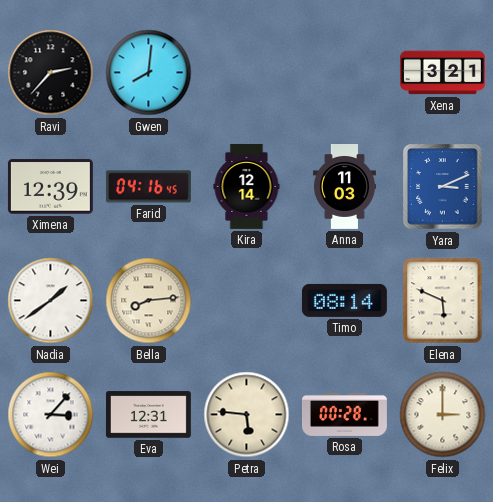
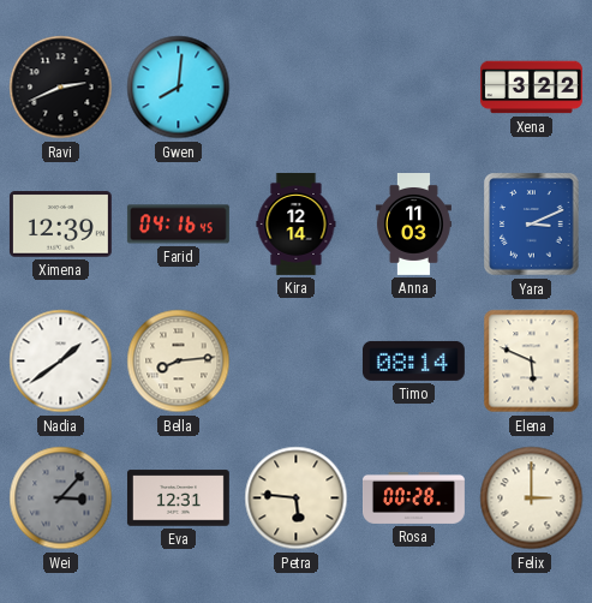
Ravi: 2:37 -> 2:41
Xena: 3:21 -> 3:22
Wei dial: white -> grey
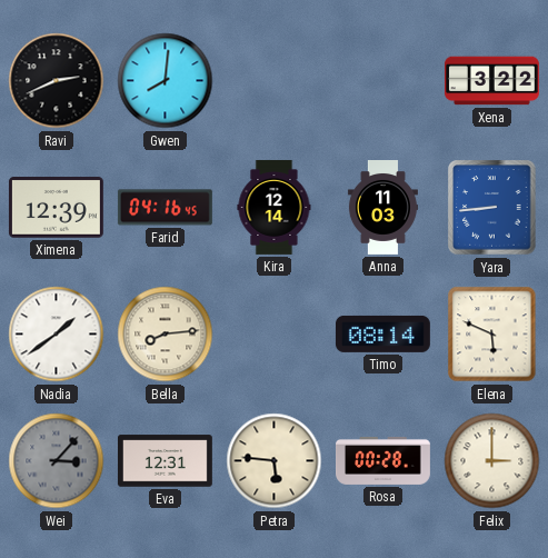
Yara: 3:11 -> 8:44
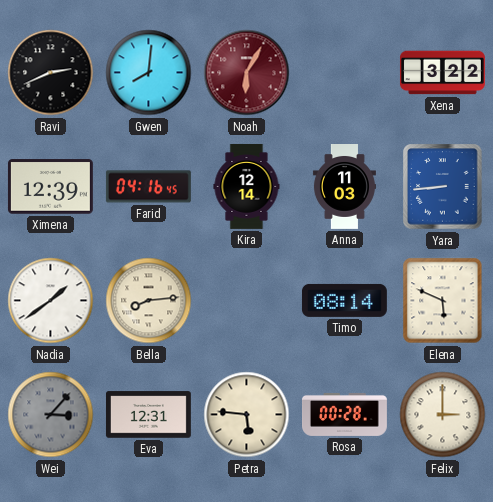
Noah: none -> 6:05
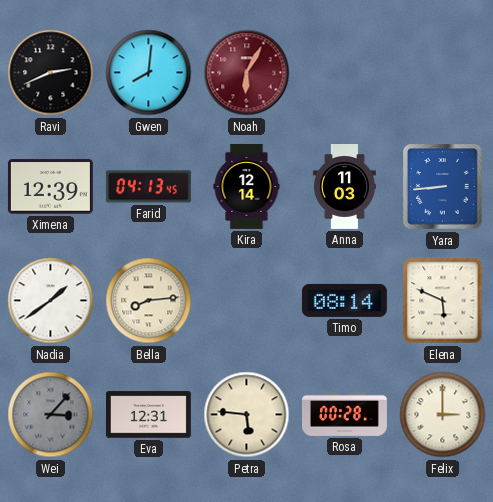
Xena: 3:22 -> none
Farid: 04:16 -> 04:13
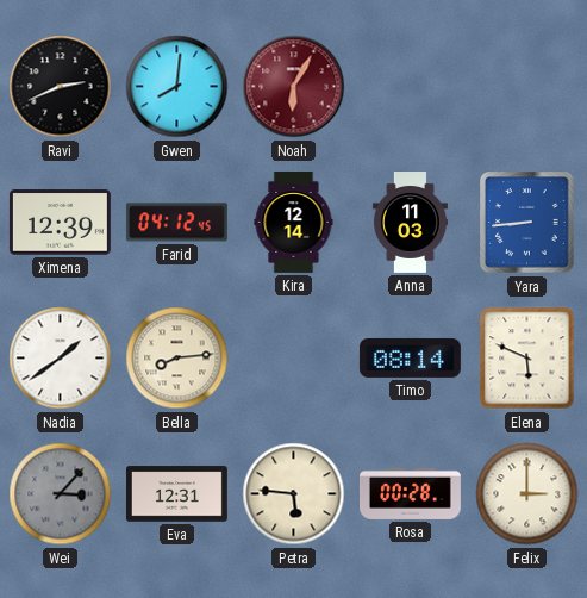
Farid: 04:13 -> 04:12
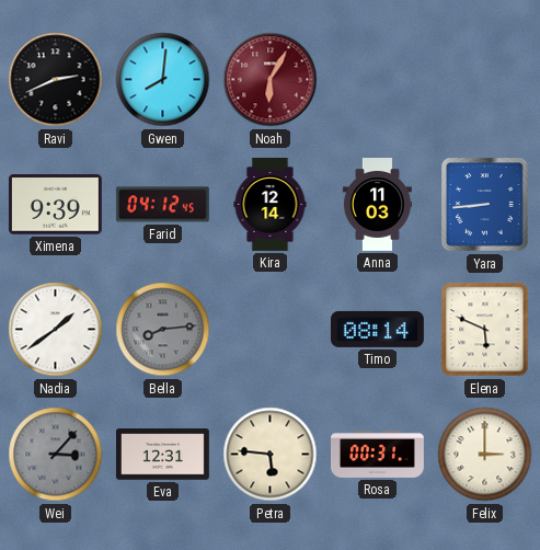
Ximena: 12:39 -> 9:39
Bella dial: cream -> grey
Rosa: 00:28 -> 00:31
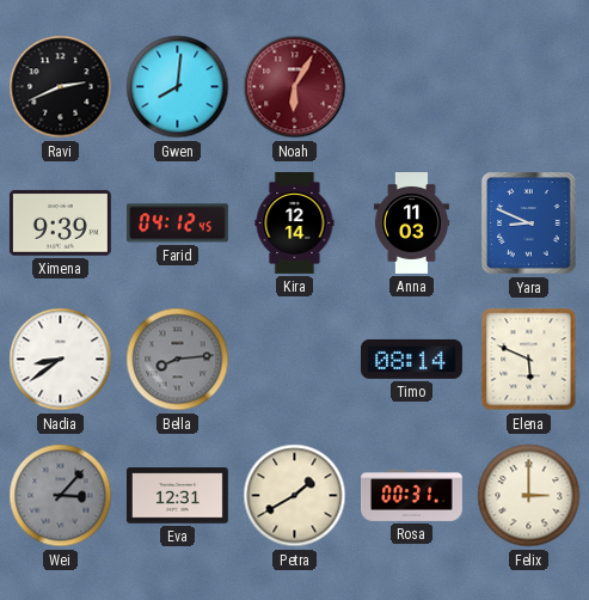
Yara: 8:44 -> 8:49
Nadia: 1:39 -> 8:39
Petra: 5:46 -> 1:40
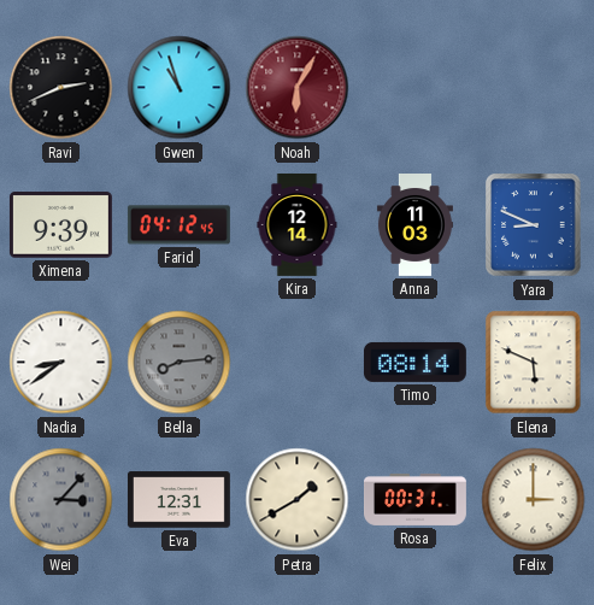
Gwen: 8:01 -> 10:57
